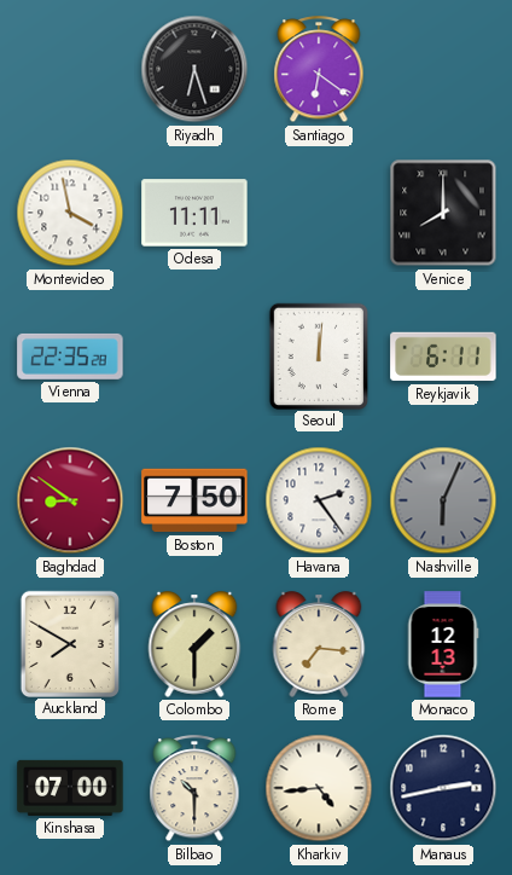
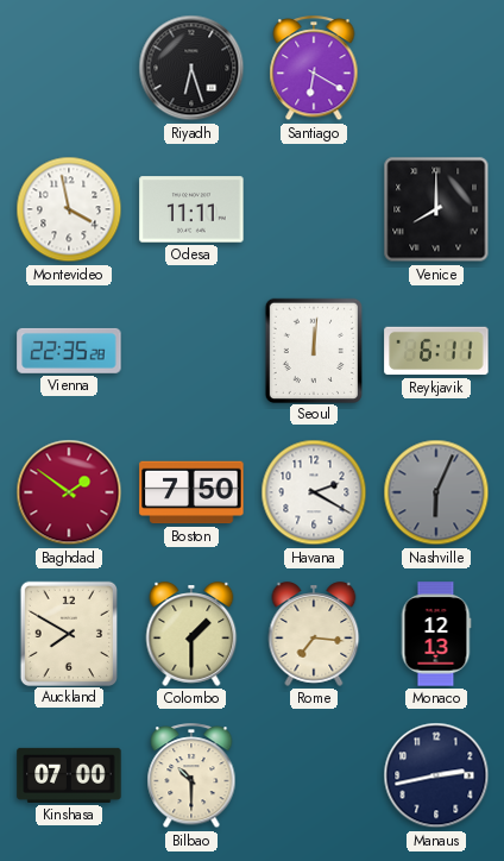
Santiago: 6:21 -> 6:20
Baghdad: 8:51 -> 1:51
Havana: 2:24 -> 2:20
Kharkiv: 4:44 -> none
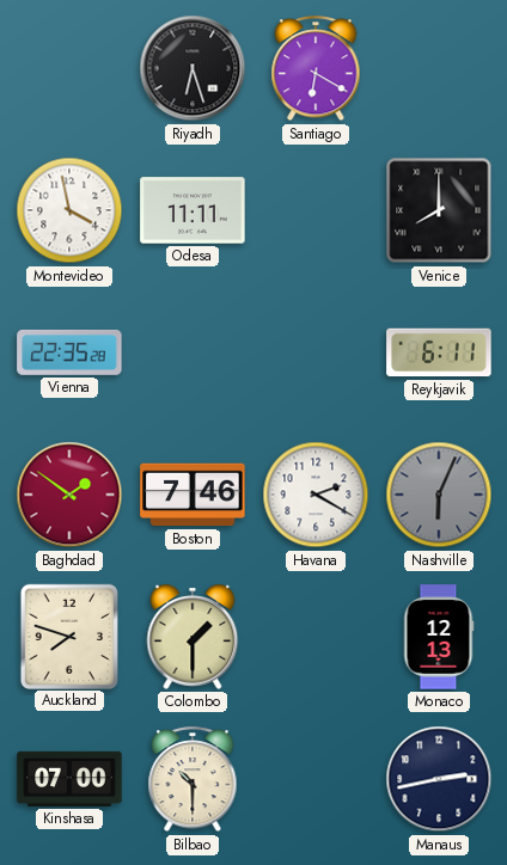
Seoul: 12:01 -> none
Boston: 7:50 -> 7:46
Auckland: 7:50 -> 7:48
Rome: 7:16 -> none
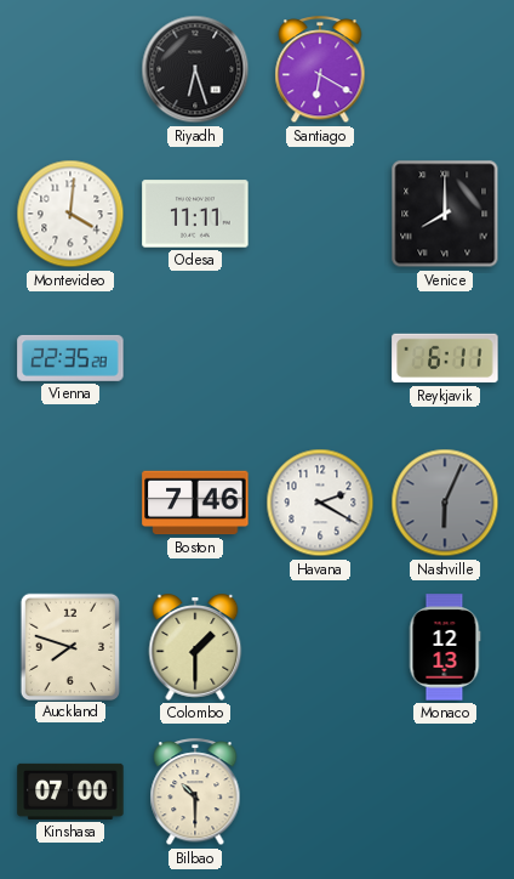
Montevideo: 3:58 -> 4:01
Baghdad: 1:51 -> none
Manaus: 2:43 -> none
